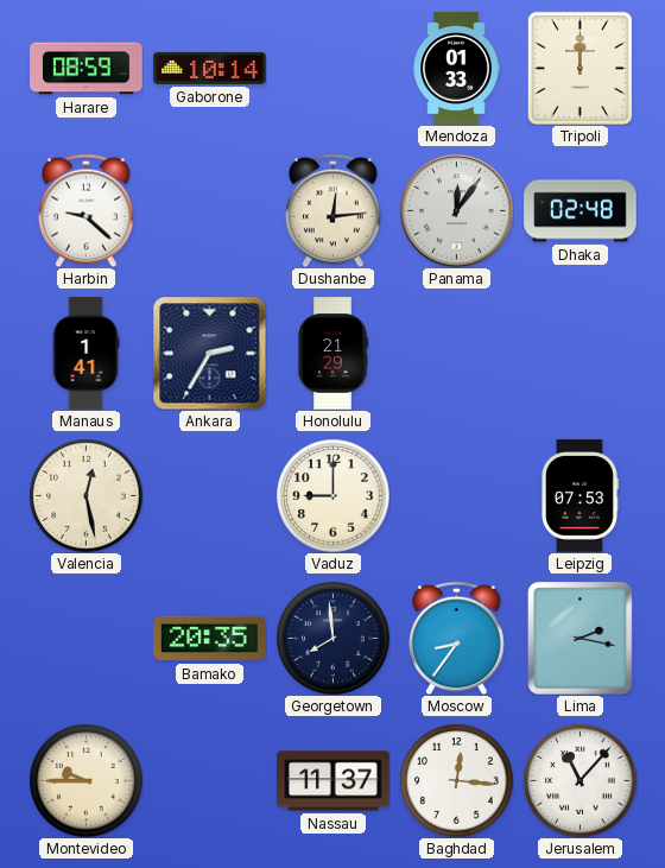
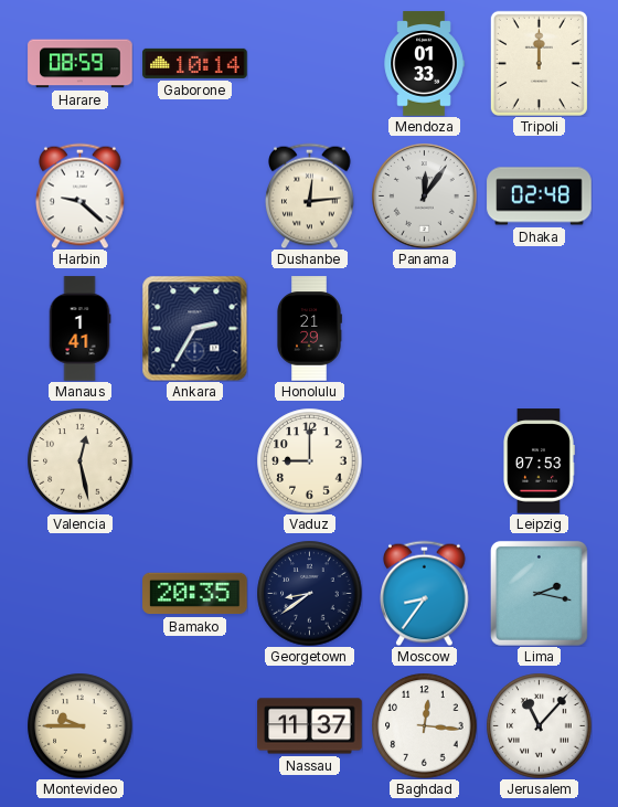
Georgetown: 7:59 -> 8:39
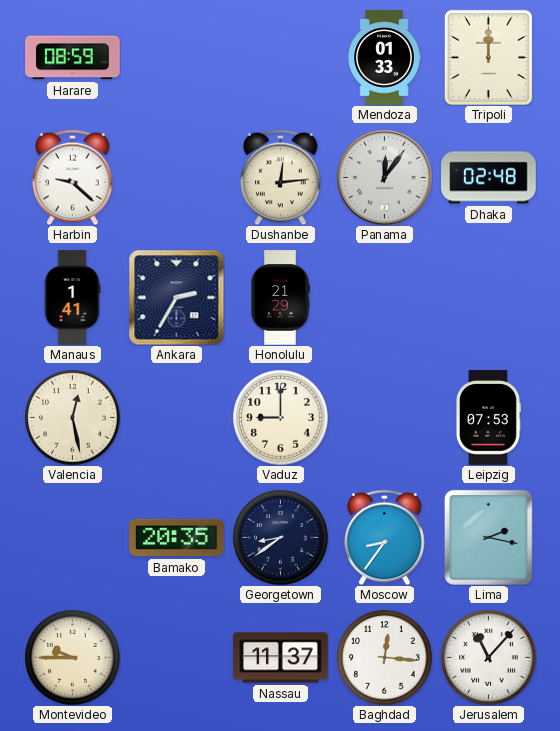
Gaborone: 10:14 -> none
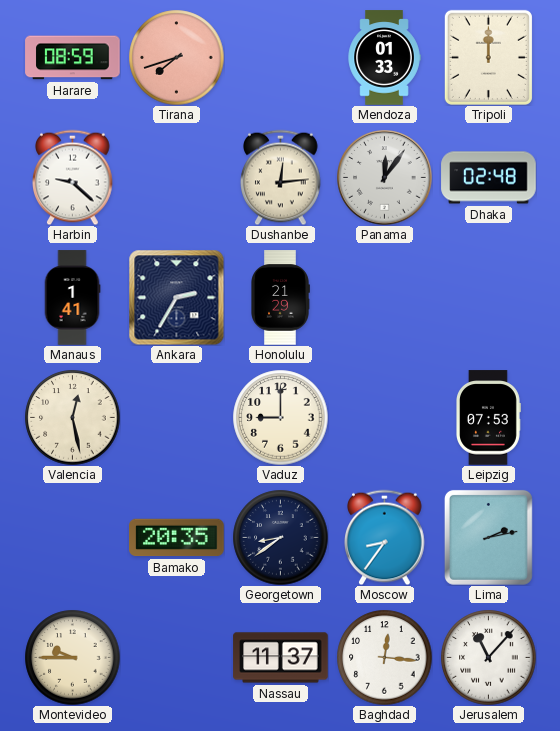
Tirana: none -> 7:42
Lima: 2:17 -> 2:13
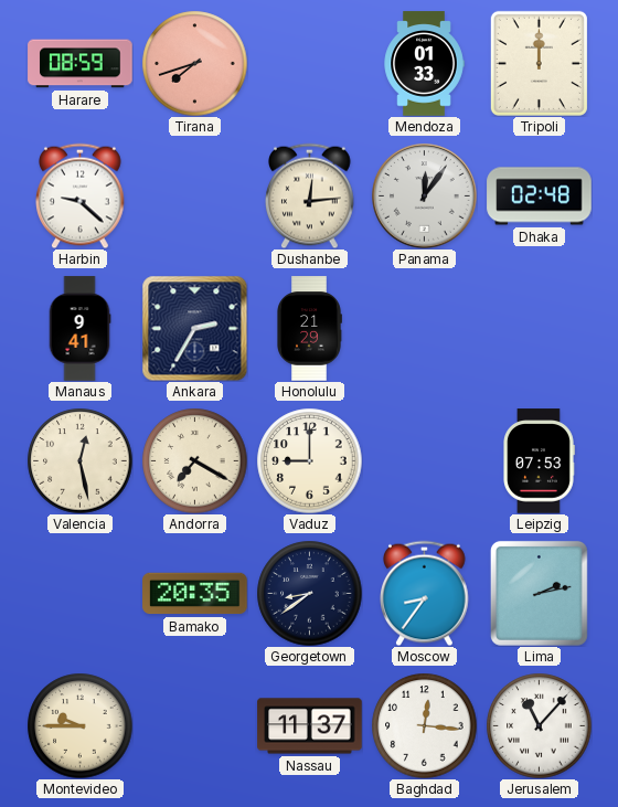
Manaus: 1:41 -> 9:41
Andorra: none -> 7:20
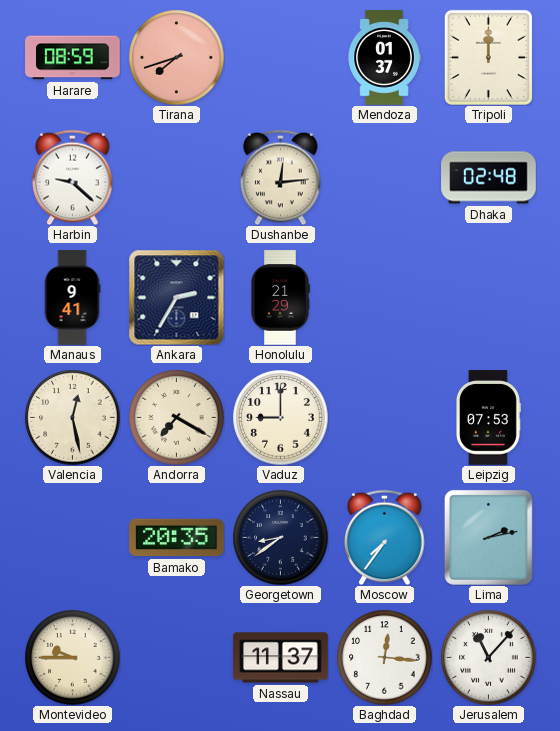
Mendoza: 01:33 -> 01:37
Panama: 12:06 -> none
Moscow: 8:36 -> 7:36
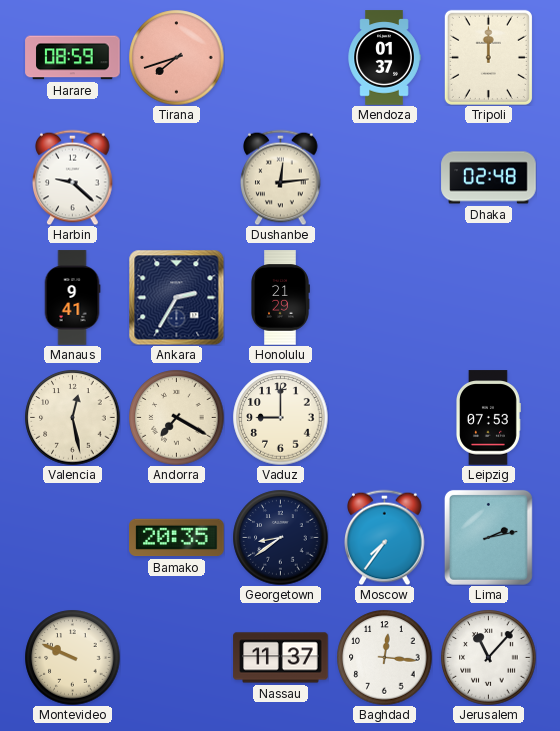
Montevideo: 9:45 -> 9:49
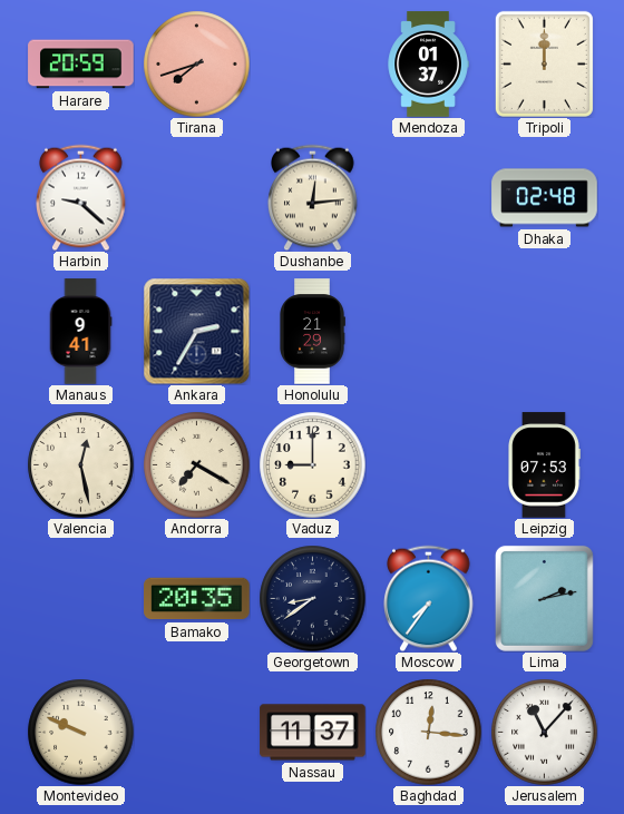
Harare: 08:59 -> 20:59
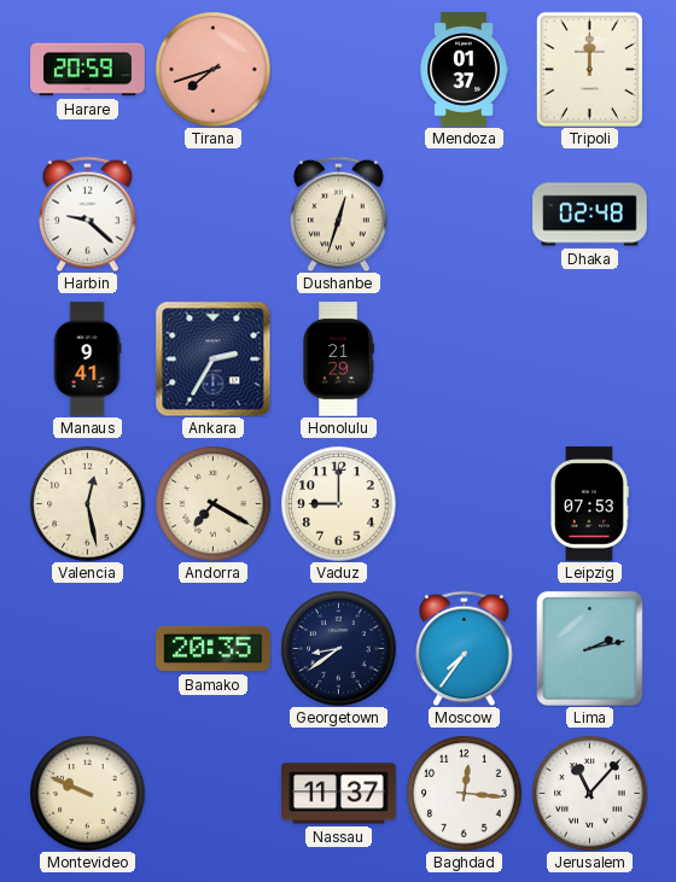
Dushanbe: 12:14 -> 12:33
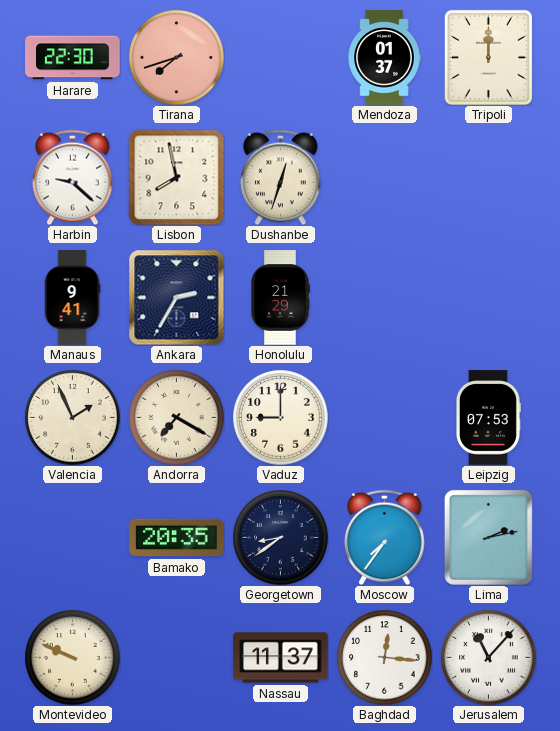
Harare: 20:59 -> 22:30
Lisbon: none -> 7:58
Dhaka: 02:48 -> none
Valencia: 12:28 -> 1:56
